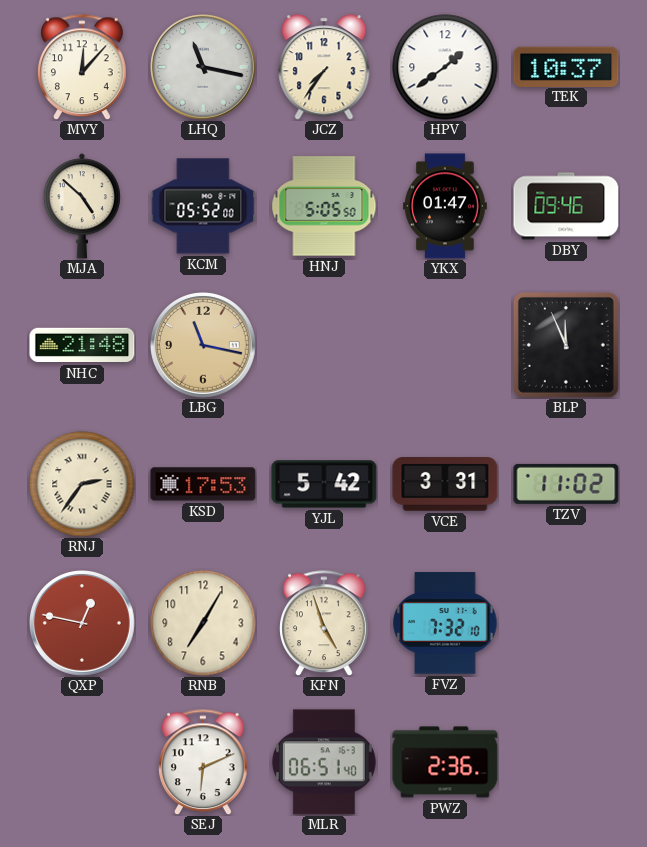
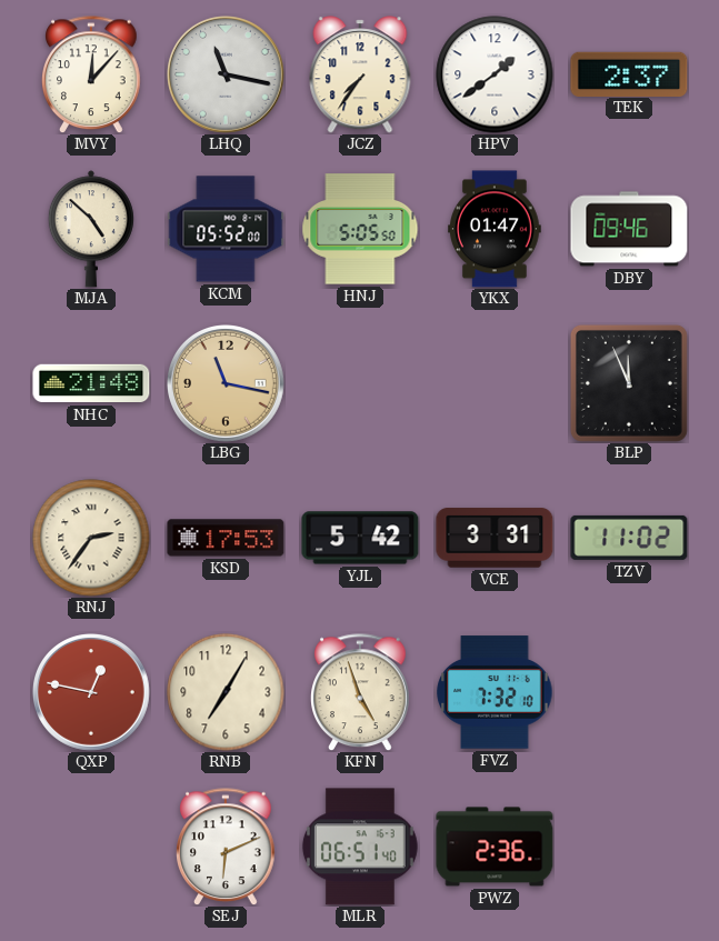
TEK: 10:37 -> 2:37
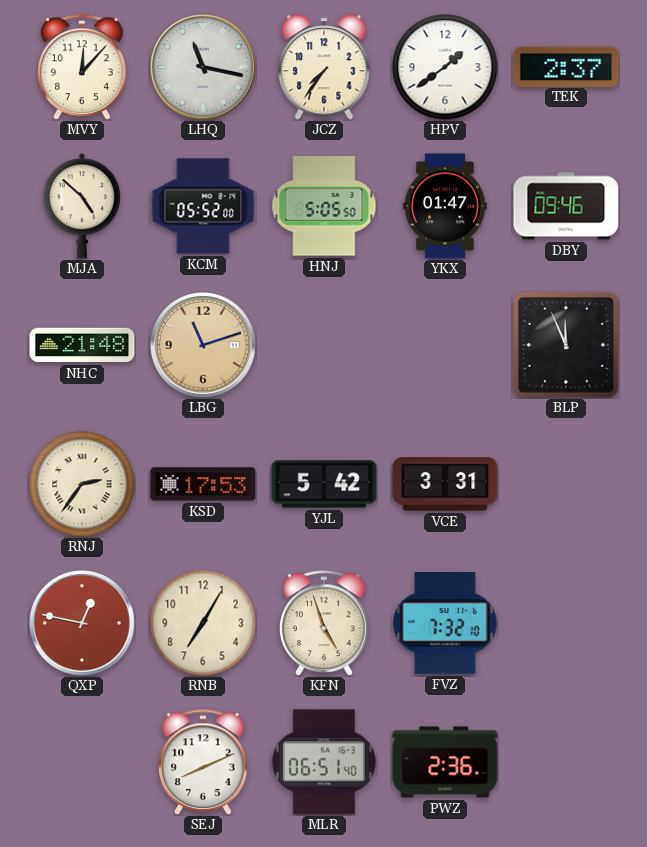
LBG: 11:17 -> 11:12
TZV: 11:02 -> none
SEJ: 6:11 -> 8:11
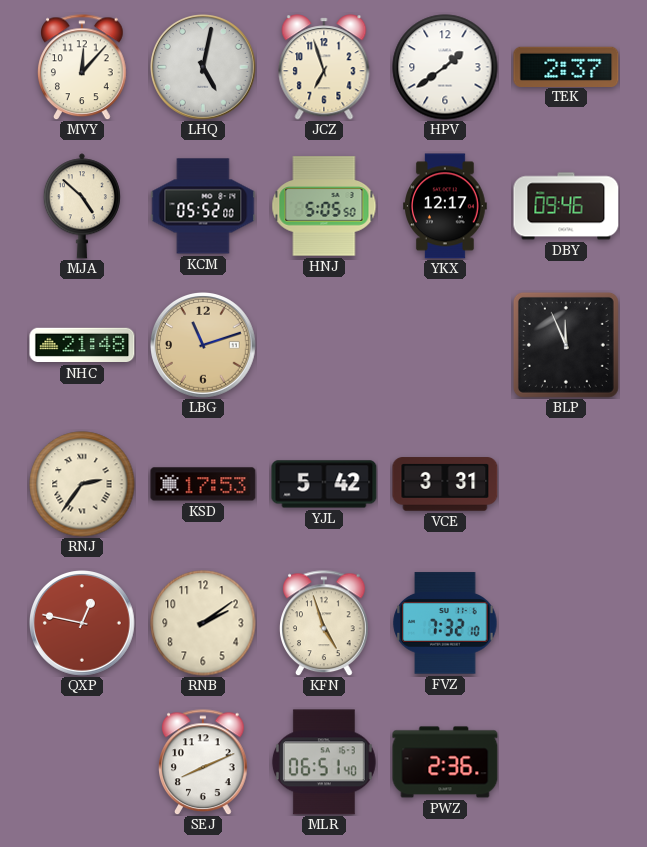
LHQ: 11:17 -> 5:02
JCZ: 7:36 -> 6:57
YKX: 01:47 -> 12:17
RNB: 7:05 -> 2:09
